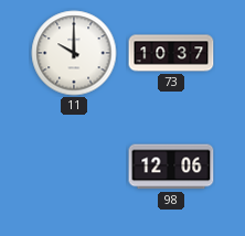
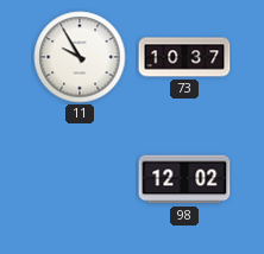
11: 10:00 -> 9:55
98: 12:06 -> 12:02
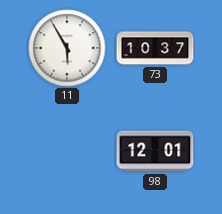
11: 9:55 -> 5:55
98: 12:02 -> 12:01
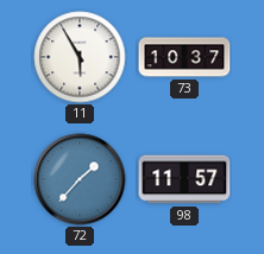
72: none -> 1:37
98: 12:01 -> 11:57
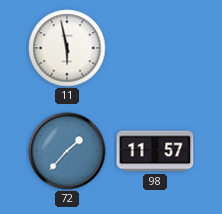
11: 5:55 -> 5:58
73: 10:37 -> none
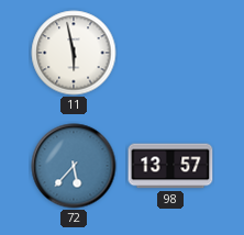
72: 1:37 -> 5:37
98: 11:57 -> 13:57
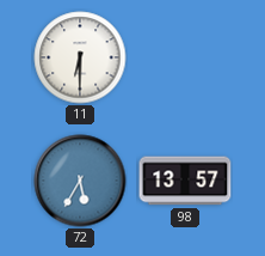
11: 5:58 -> 6:30
72: 5:37 -> 5:35
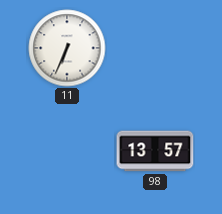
11: 6:30 -> 6:34
72: 5:35 -> none
